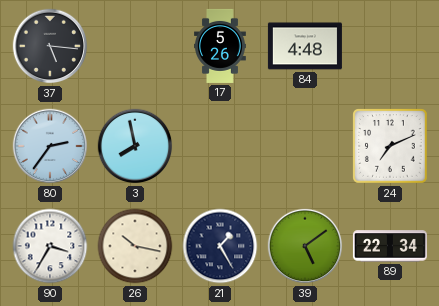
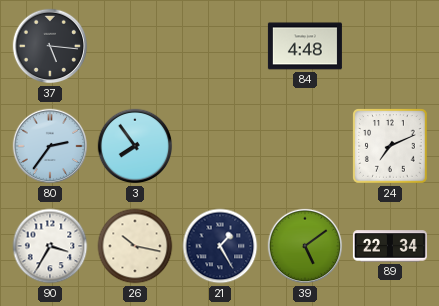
17: 5:26 -> none
3: 7:58 -> 7:54
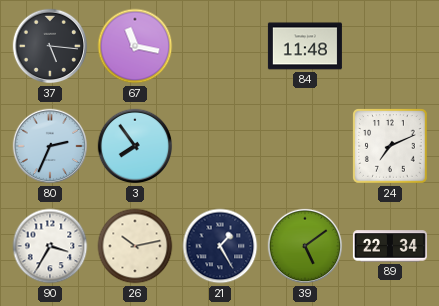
67: none -> 11:17
84: 4:48 -> 11:48
80: 2:36 -> 2:34
26: 10:17 -> 10:13
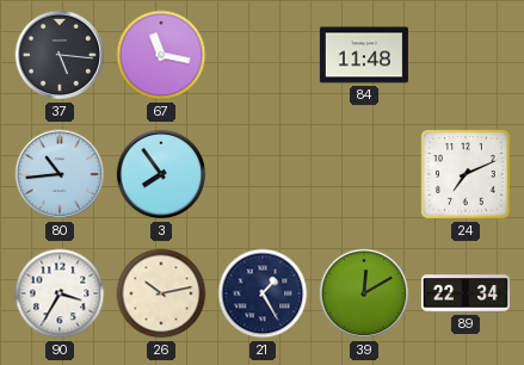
80: 2:34 -> 10:44
39: 5:09 -> 12:10
